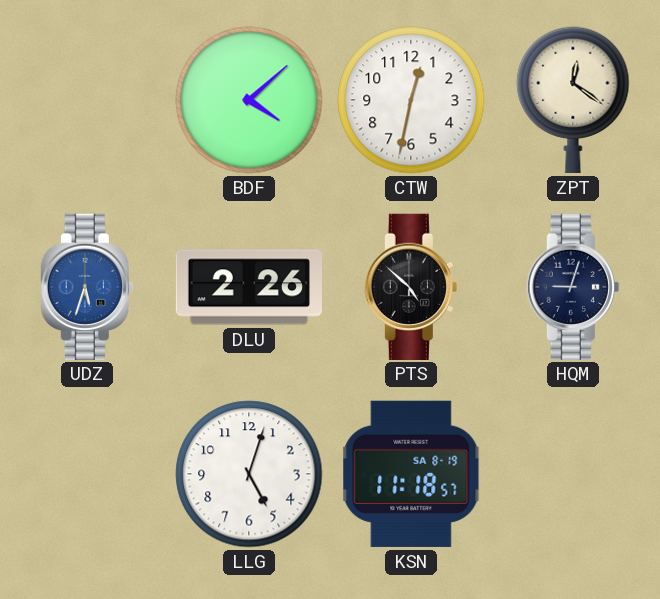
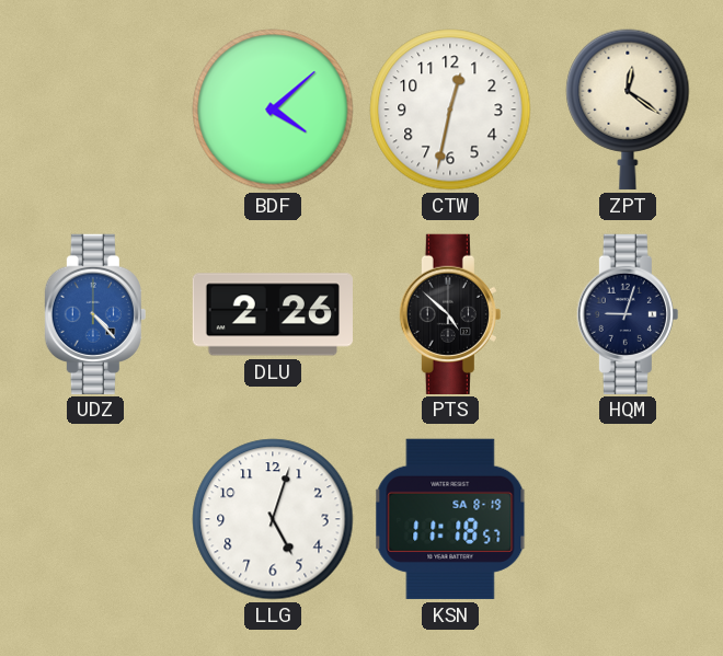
UDZ: 5:33 -> 4:23
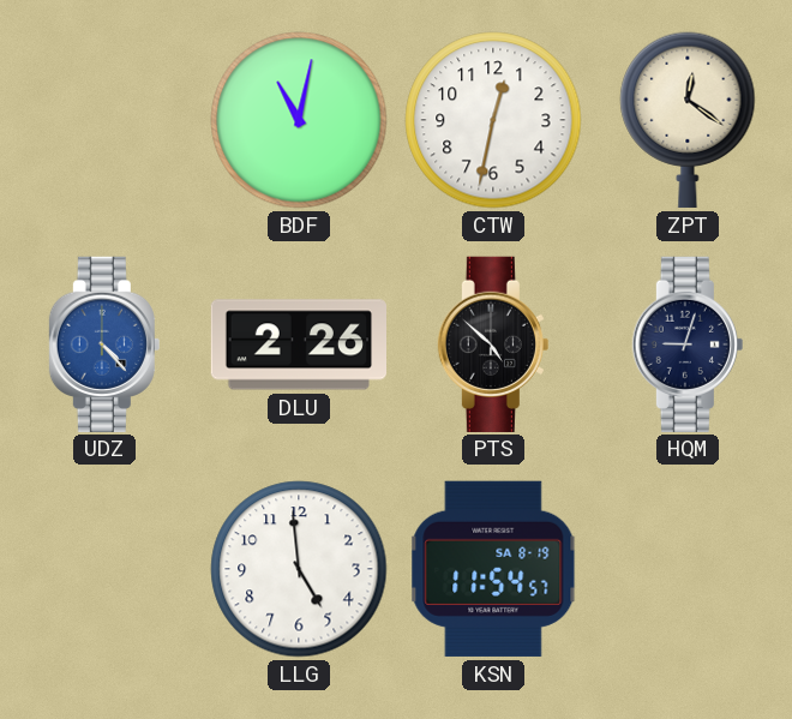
BDF: 4:08 -> 11:02
LLG: 5:03 -> 4:59
KSN: 11:18 -> 11:54
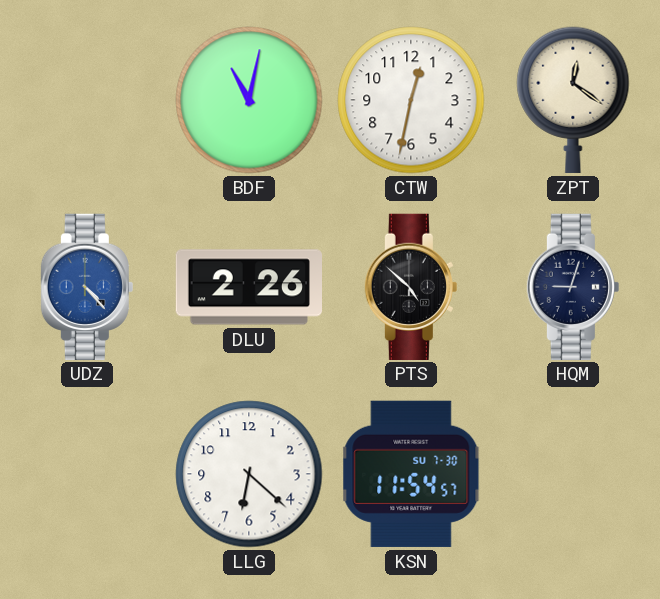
LLG: 4:59 -> 6:22
KSN date: SA 8-19 -> SU 7-30
